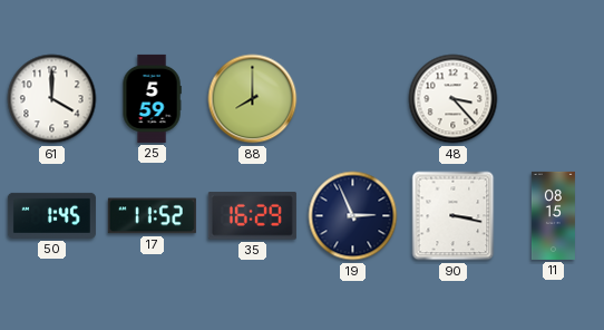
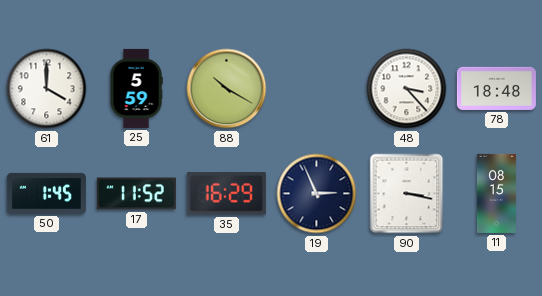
88: 8:00 -> 10:20
78: none -> 18:48
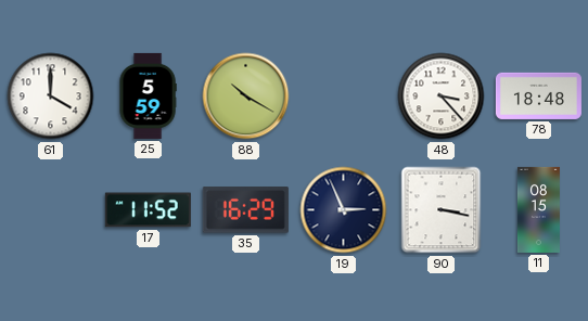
50: 1:45 -> none
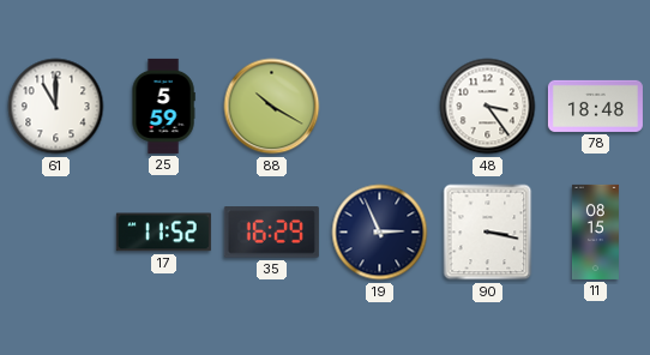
61: 4:00 -> 11:00
48: 3:23 -> 3:24
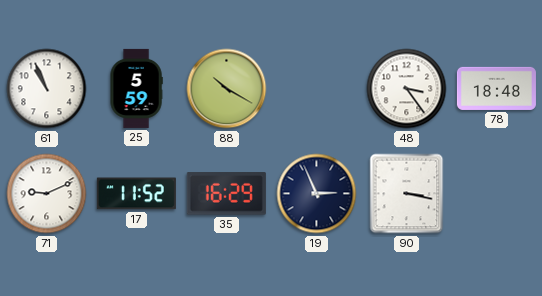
61: 11:00 -> 10:56
71: none -> 9:11
11: 08:15 -> none
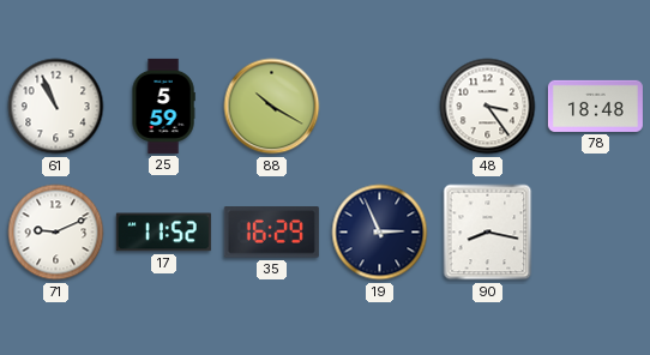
90: 3:17 -> 8:17
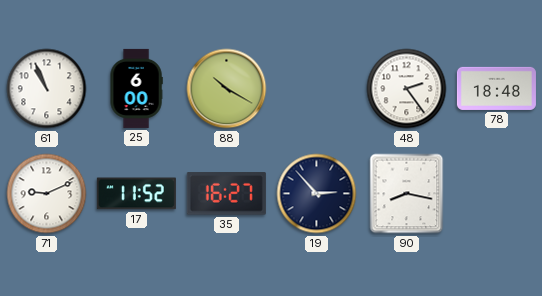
25: 5:59 -> 6:00
48: 3:24 -> 2:24
35: 16:29 -> 16:27
19: 2:56 -> 2:53
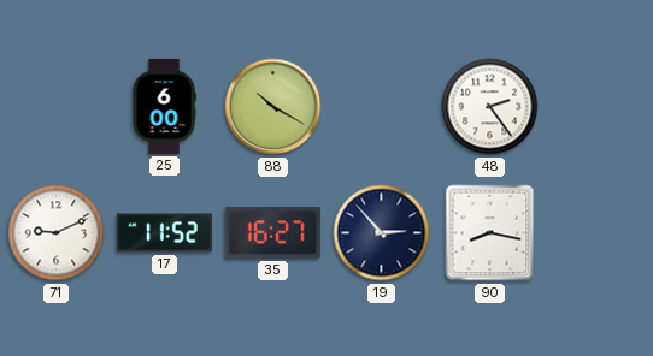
61: 10:56 -> none
78: 18:48 -> none
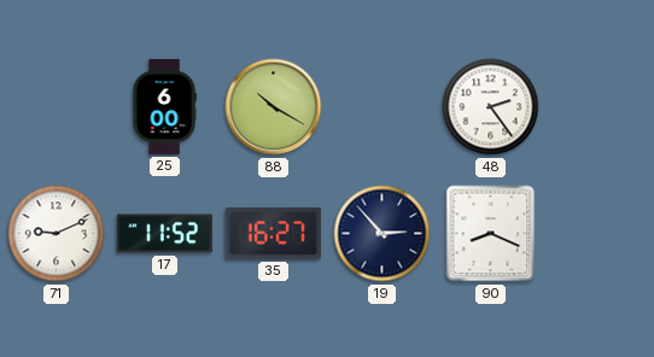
90: 8:17 -> 8:19
